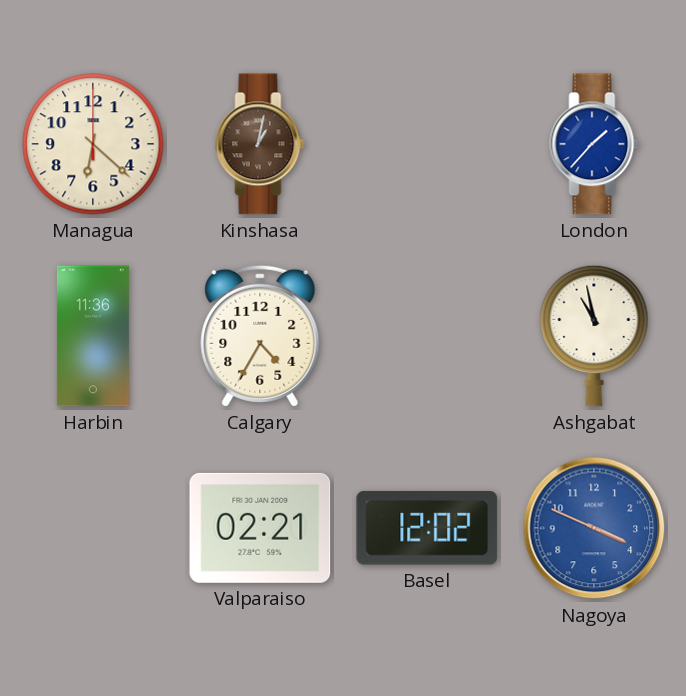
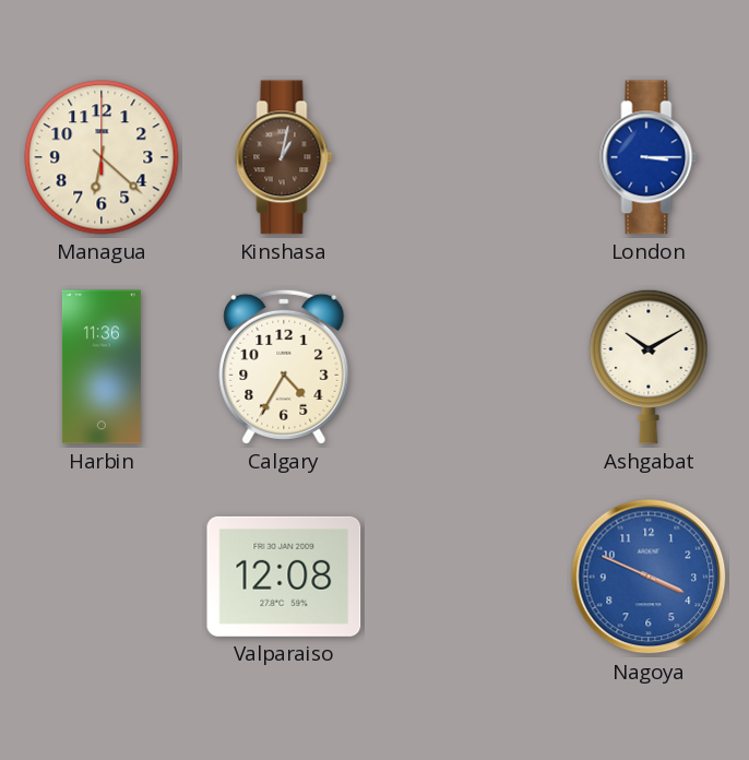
London: 1:37 -> 3:15
Ashgabat: 10:58 -> 10:10
Valparaiso: 02:21 -> 12:08
Basel: 12:02 -> none
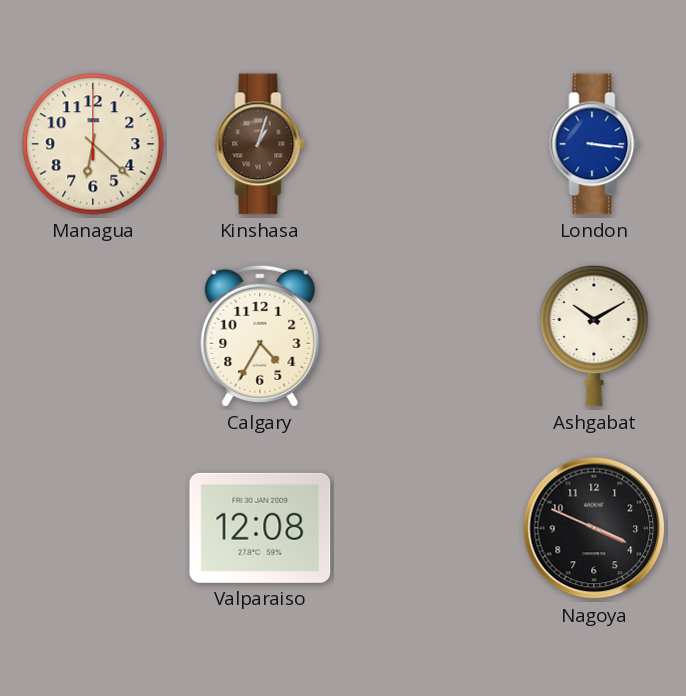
Kinshasa: 1:02 -> 1:03
London: 3:15 -> 3:16
Harbin: 11:36 -> none
Nagoya dial: blue -> black
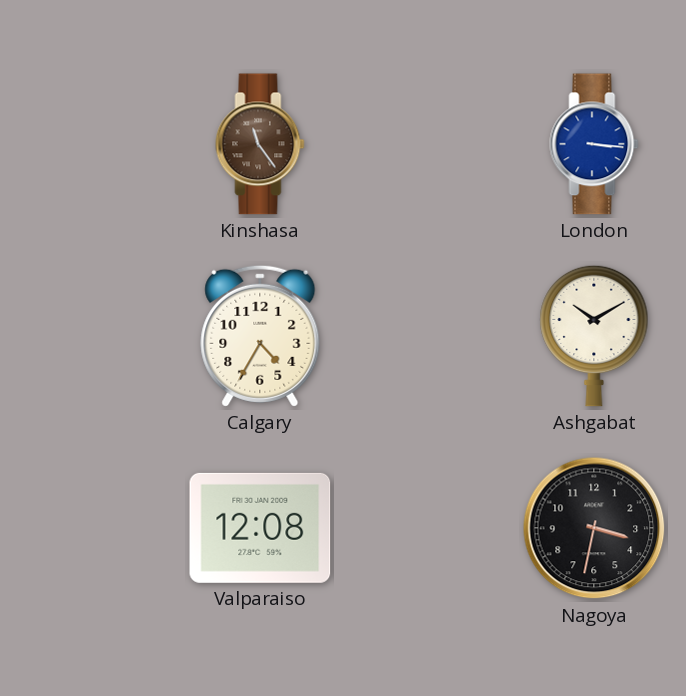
Managua: 6:22 -> none
Kinshasa: 1:03 -> 11:24
Nagoya: 3:49 -> 3:32
